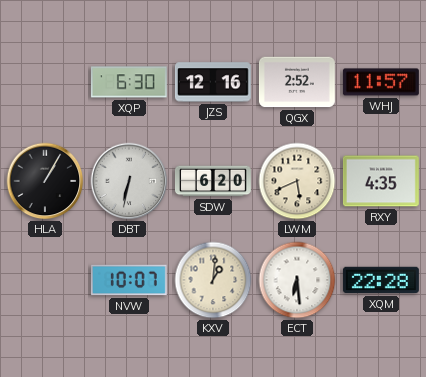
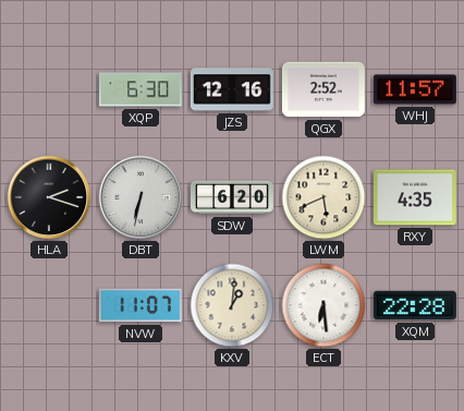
HLA: 1:05 -> 2:18
NVW: 10:07 -> 11:07
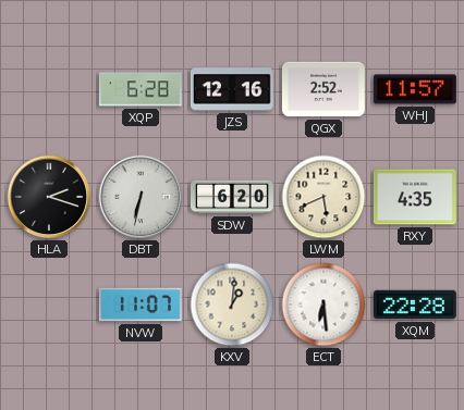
XQP: 6:30 -> 6:28
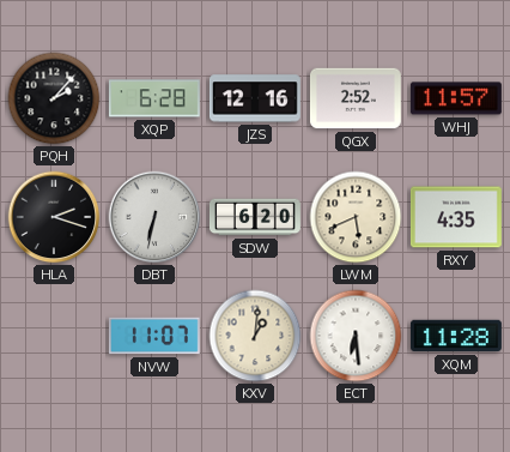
PQH: none -> 2:07
XQM: 22:28 -> 11:28
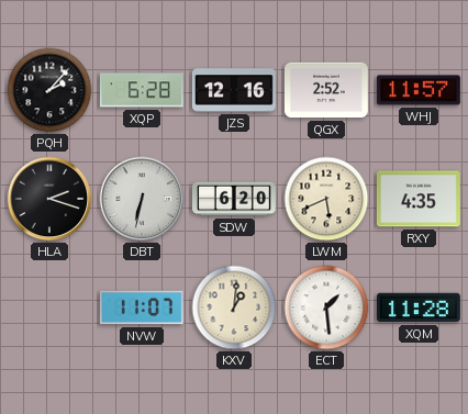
ECT: 6:29 -> 1:29
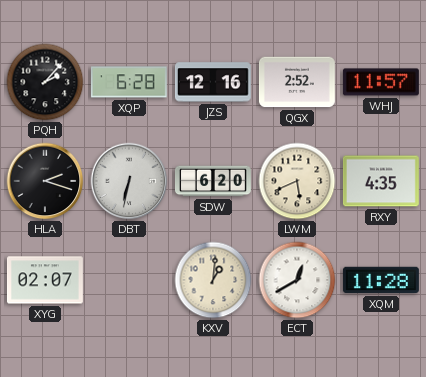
XYG: none -> 02:07
NVW: 11:07 -> none
ECT: 1:29 -> 12:40
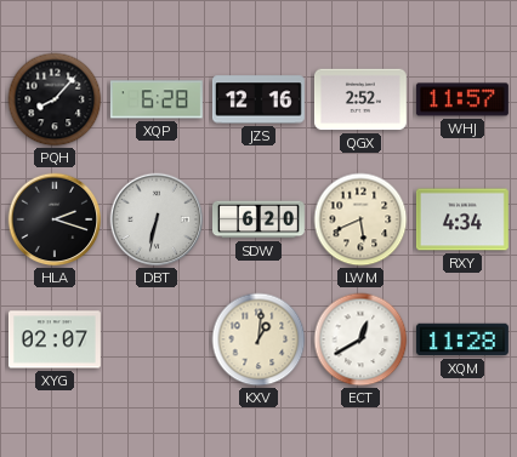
PQH: 2:07 -> 8:07
RXY: 4:35 -> 4:34
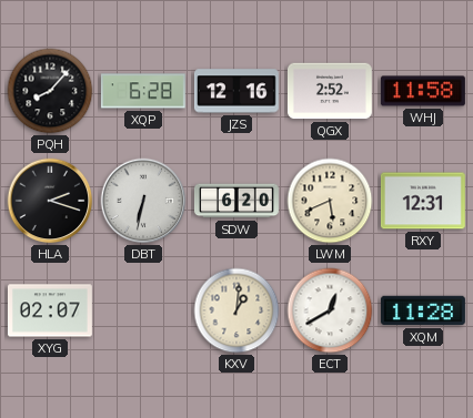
WHJ: 11:57 -> 11:58
RXY: 4:34 -> 12:31
